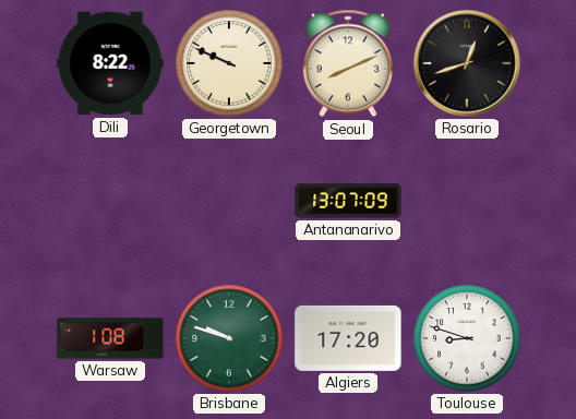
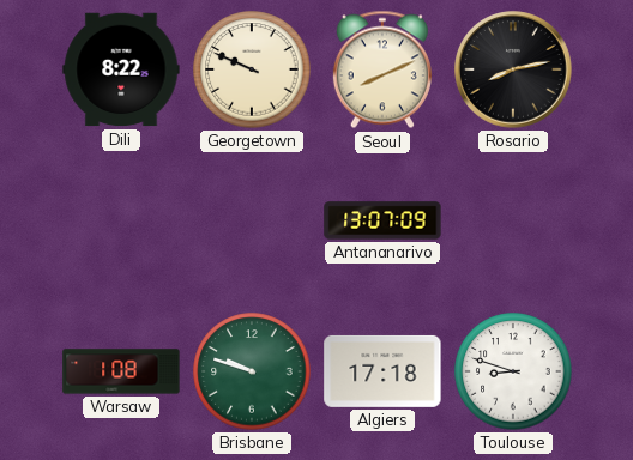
Rosario: 12:42 -> 8:13
Algiers: 17:20 -> 17:18
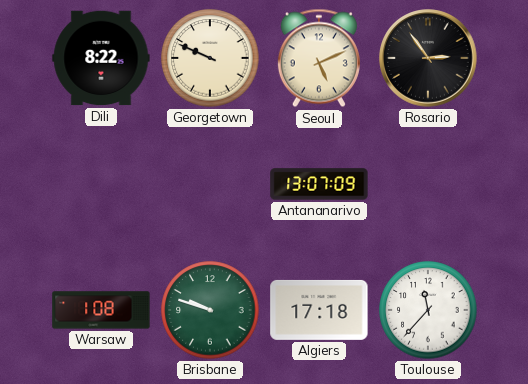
Seoul: 8:11 -> 5:11
Rosario: 8:13 -> 2:54
Toulouse: 8:48 -> 11:37
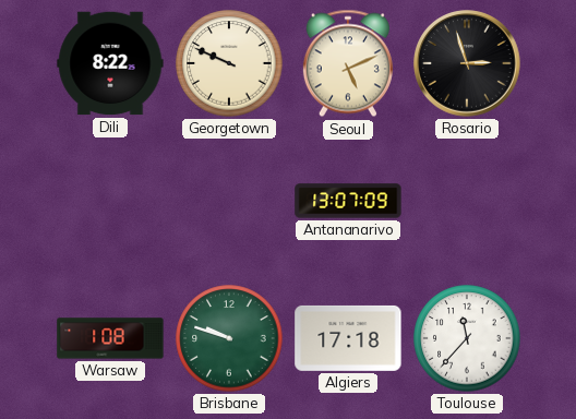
Rosario: 2:54 -> 2:57
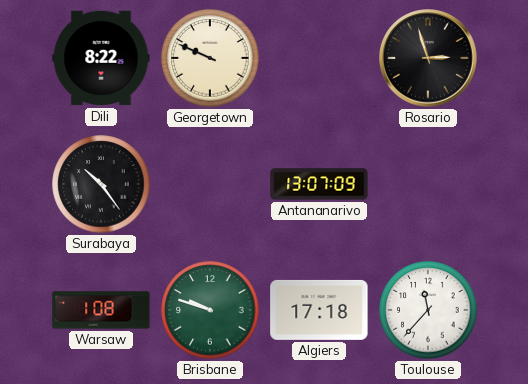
Seoul: 5:11 -> none
Surabaya: none -> 10:24
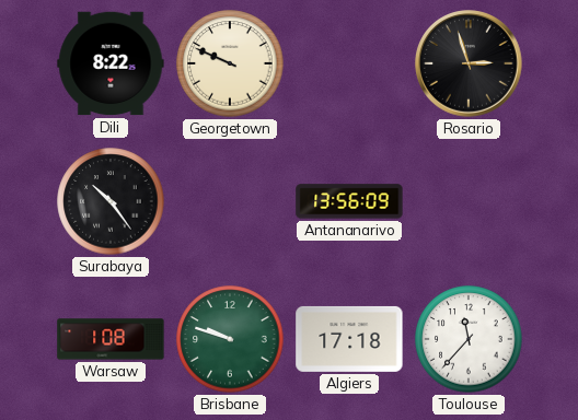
Antananarivo: 13:07 -> 13:56
